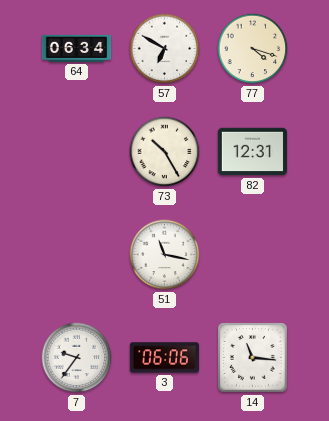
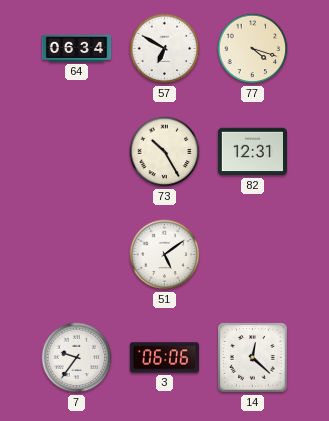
51: 11:17 -> 5:09
14: 11:16 -> 12:22
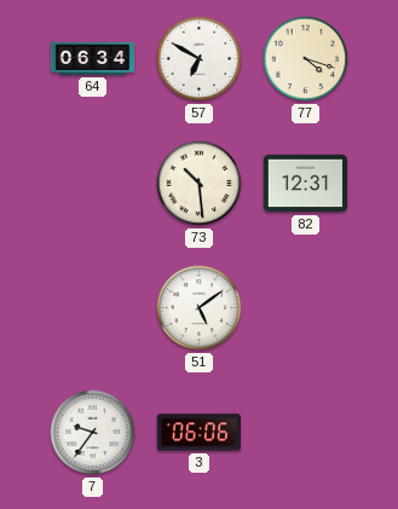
73: 10:25 -> 10:29
14: 12:22 -> none
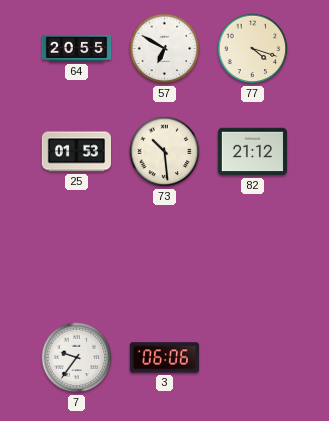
64: 06:34 -> 20:55
25: none -> 01:53
82: 12:31 -> 21:12
51: 5:09 -> none
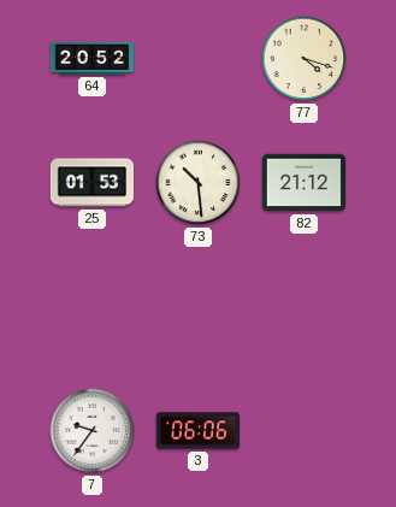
64: 20:55 -> 20:52
57: 6:50 -> none
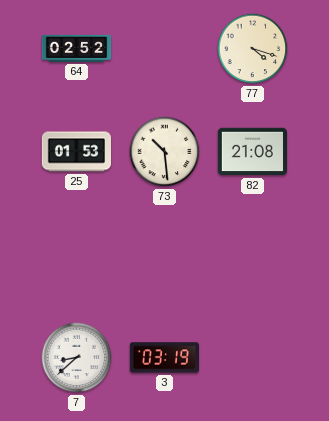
64: 20:52 -> 02:52
82: 21:12 -> 21:08
7: 9:36 -> 8:38
3: 06:06 -> 03:19
